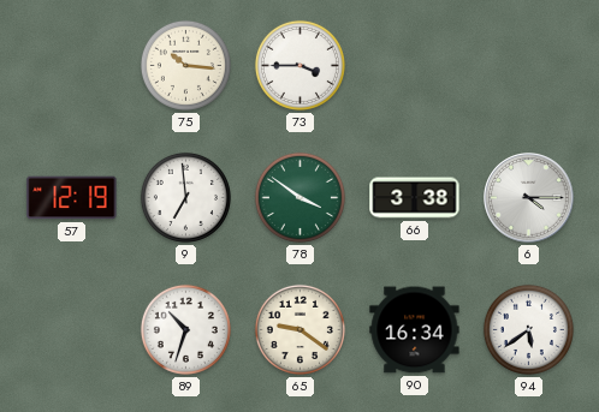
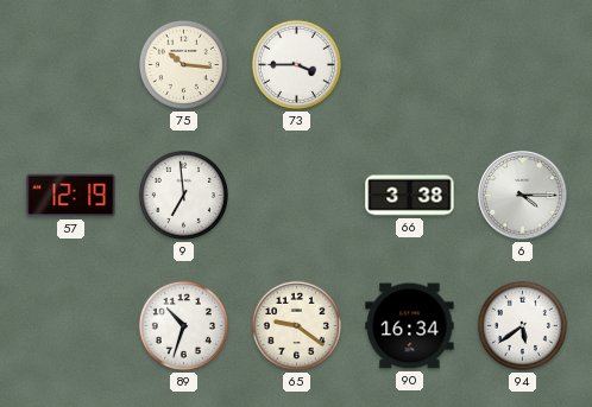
78: 3:51 -> none
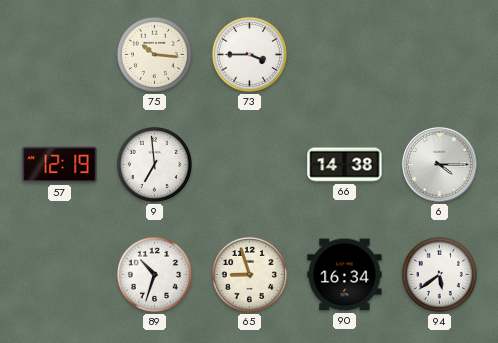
66: 3:38 -> 14:38
65: 9:21 -> 8:57
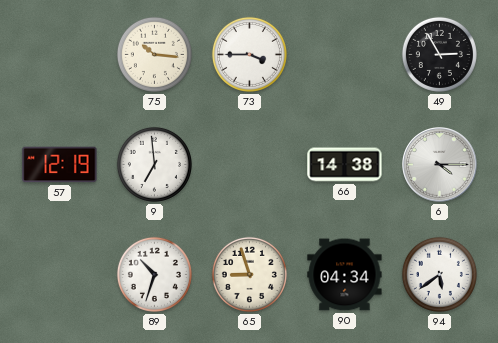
49: none -> 2:55
90: 16:34 -> 04:34
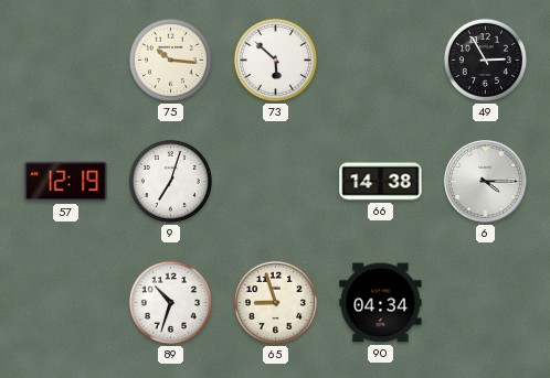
73: 3:45 -> 5:52
9: 6:59 -> 7:03
94: 5:39 -> none
